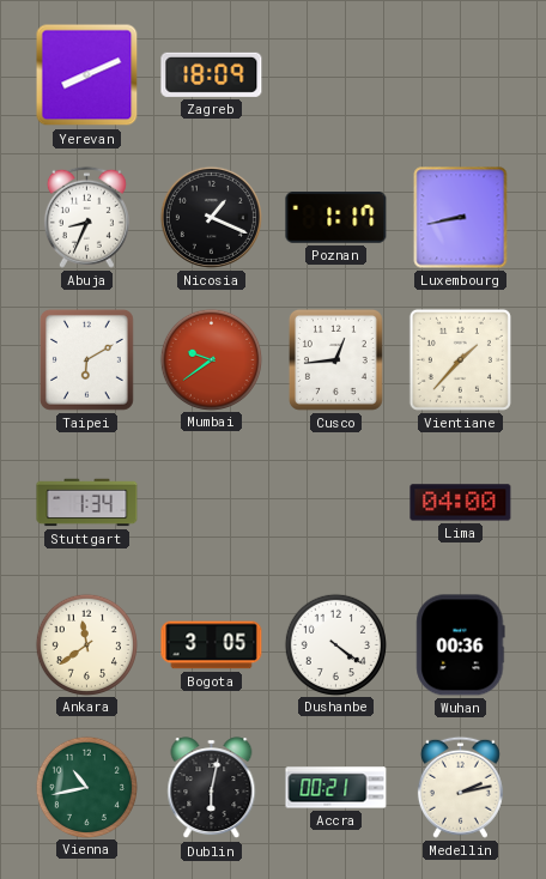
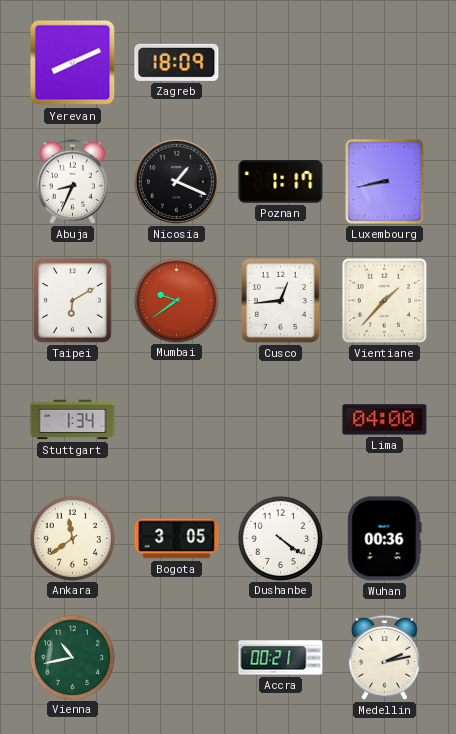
Dublin: 6:02 -> none
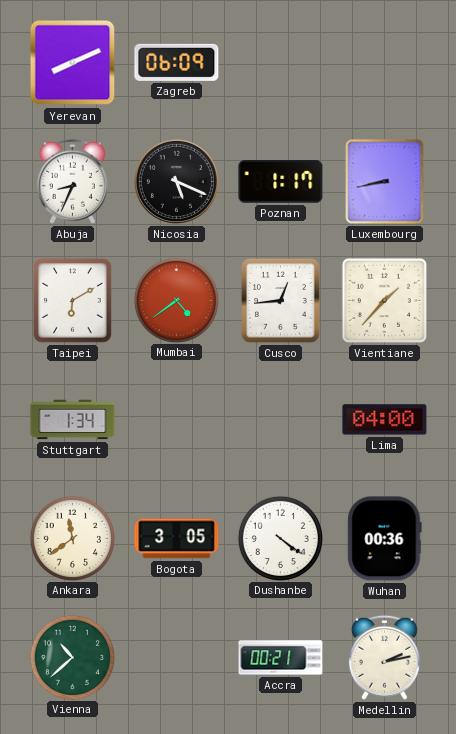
Zagreb: 18:09 -> 06:09
Nicosia: 1:19 -> 5:19
Mumbai: 9:39 -> 4:39
Vienna: 10:43 -> 10:38
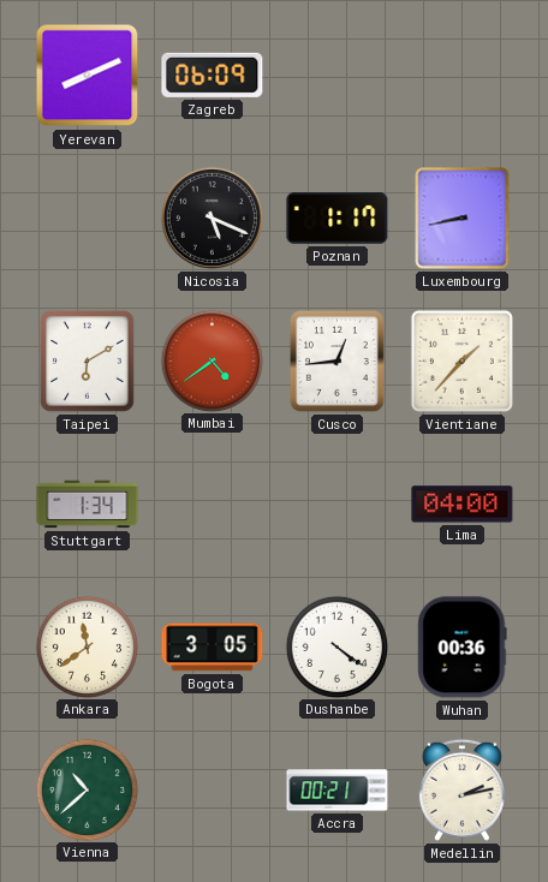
Abuja: 8:34 -> none
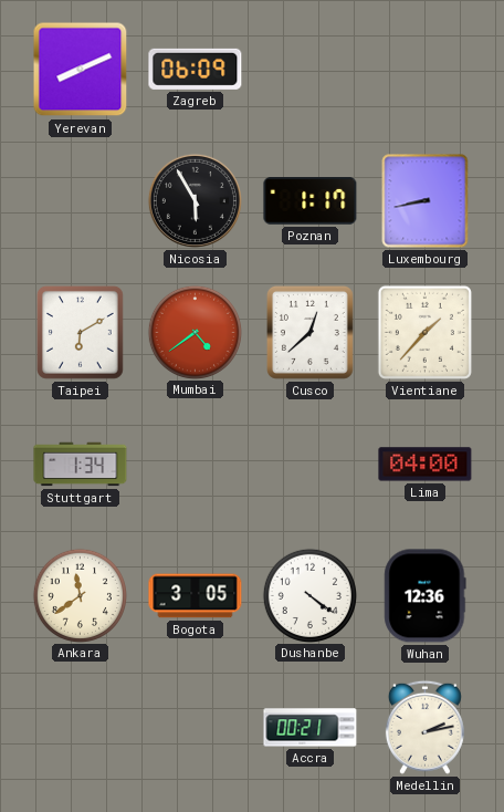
Nicosia: 5:19 -> 5:55
Cusco: 12:44 -> 12:38
Wuhan: 00:36 -> 12:36
Vienna: 10:38 -> none
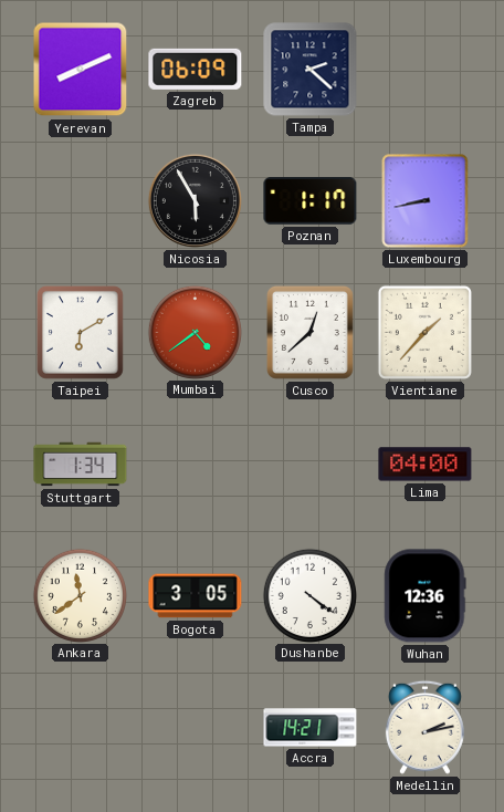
Tampa: none -> 2:22
Accra: 00:21 -> 14:21
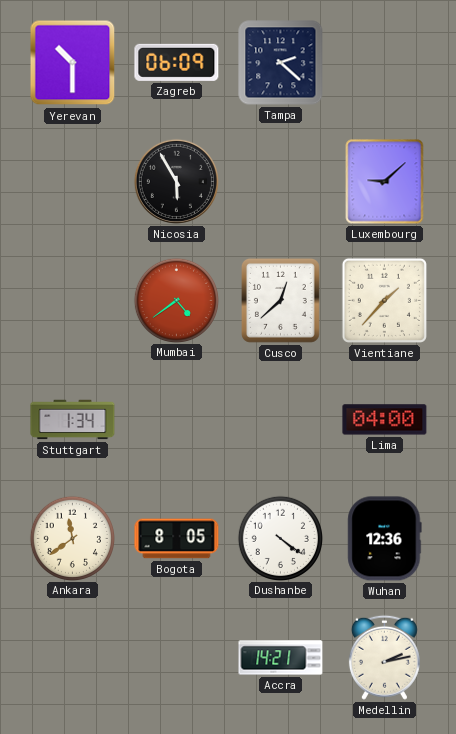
Yerevan: 8:11 -> 10:30
Poznan: 1:17 -> none
Luxembourg: 8:43 -> 9:08
Taipei: 6:10 -> none
Bogota: 3:05 -> 8:05
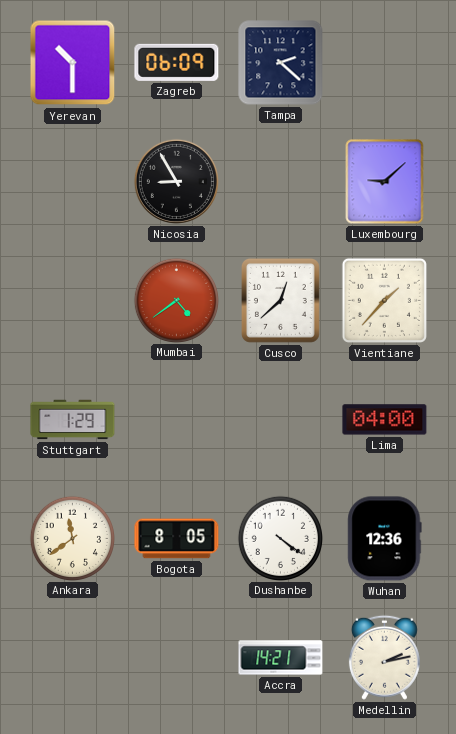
Nicosia: 5:55 -> 8:55
Stuttgart: 1:34 -> 1:29
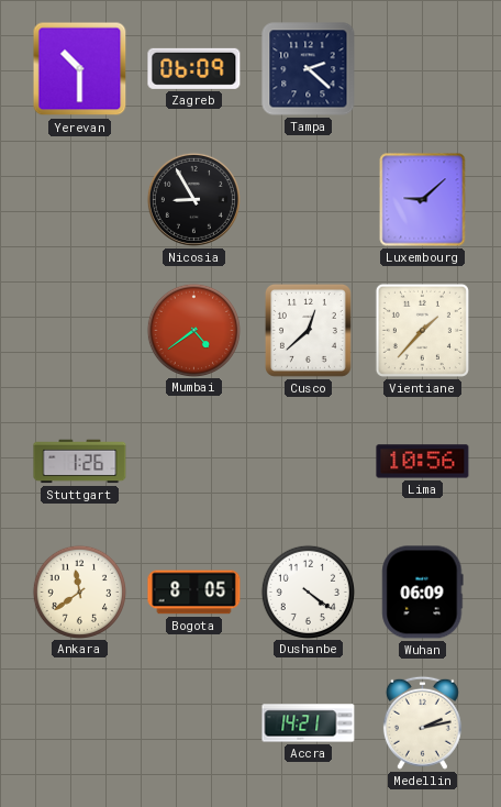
Stuttgart: 1:29 -> 1:26
Lima: 04:00 -> 10:56
Wuhan: 12:36 -> 06:09
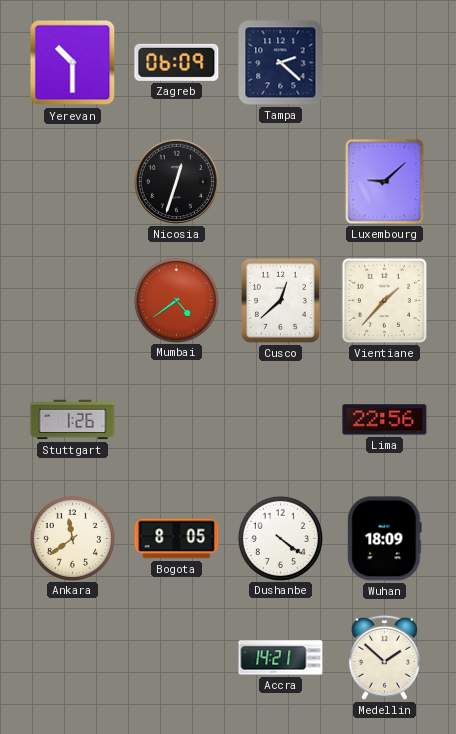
Nicosia: 8:55 -> 12:33
Lima: 10:56 -> 22:56
Wuhan: 06:09 -> 18:09
Medellin: 2:13 -> 1:52
